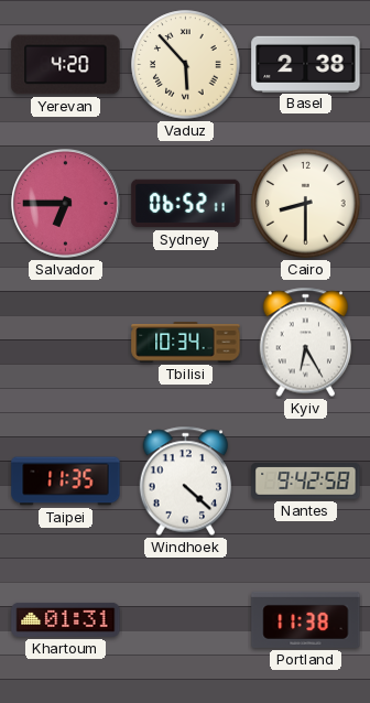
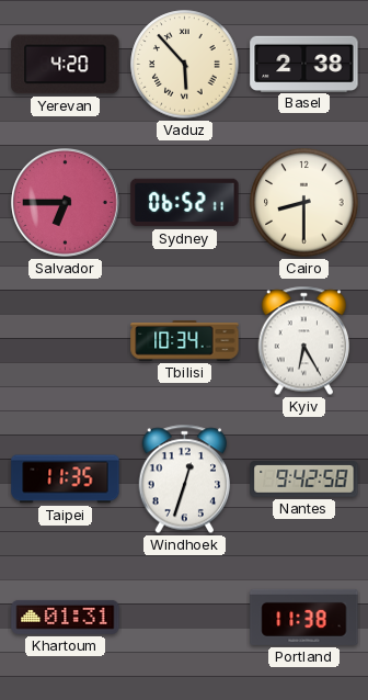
Windhoek: 4:22 -> 12:33
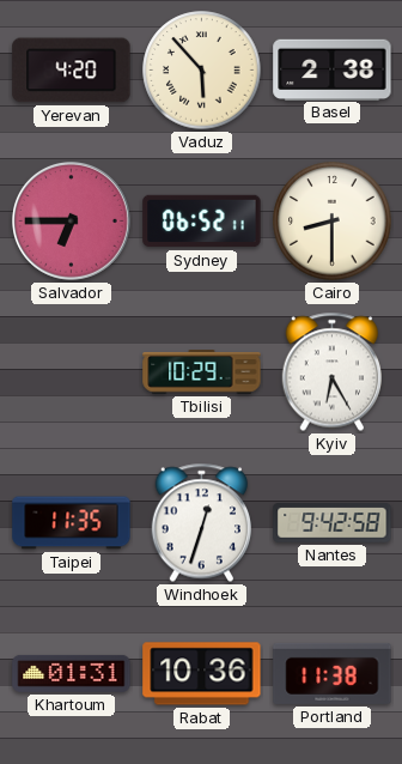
Tbilisi: 10:34 -> 10:29
Rabat: none -> 10:36
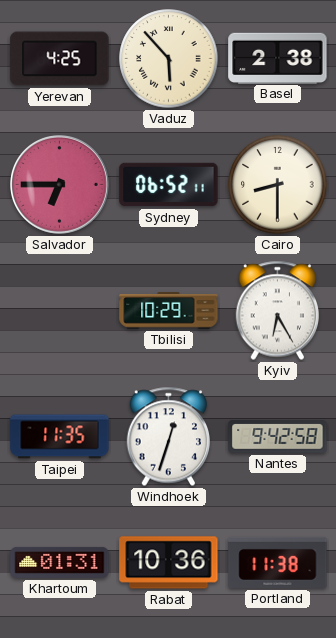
Yerevan: 4:20 -> 4:25
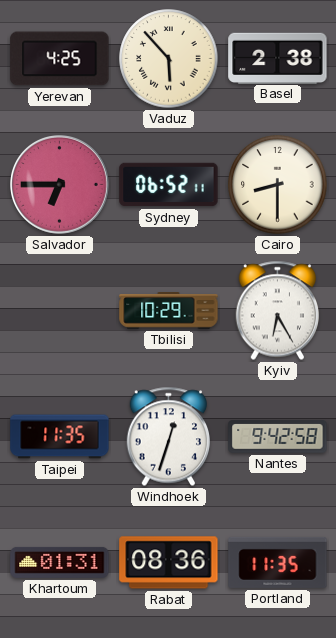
Rabat: 10:36 -> 08:36
Portland: 11:38 -> 11:35
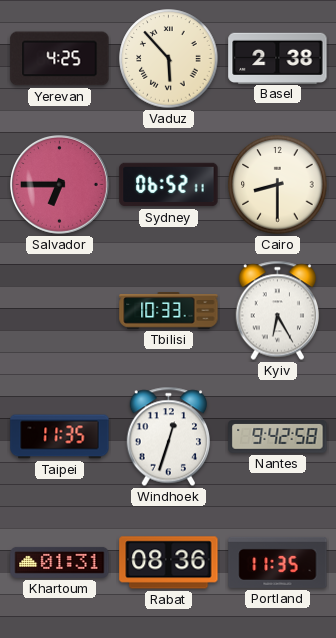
Tbilisi: 10:29 -> 10:33
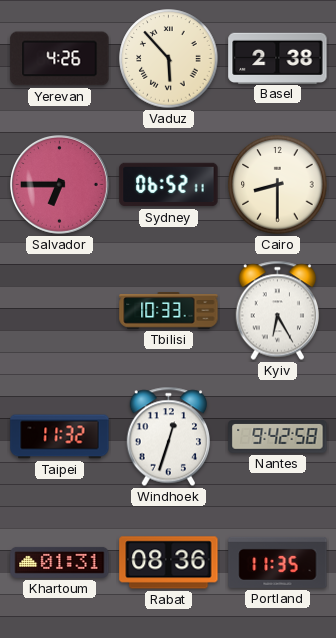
Yerevan: 4:25 -> 4:26
Taipei: 11:35 -> 11:32
